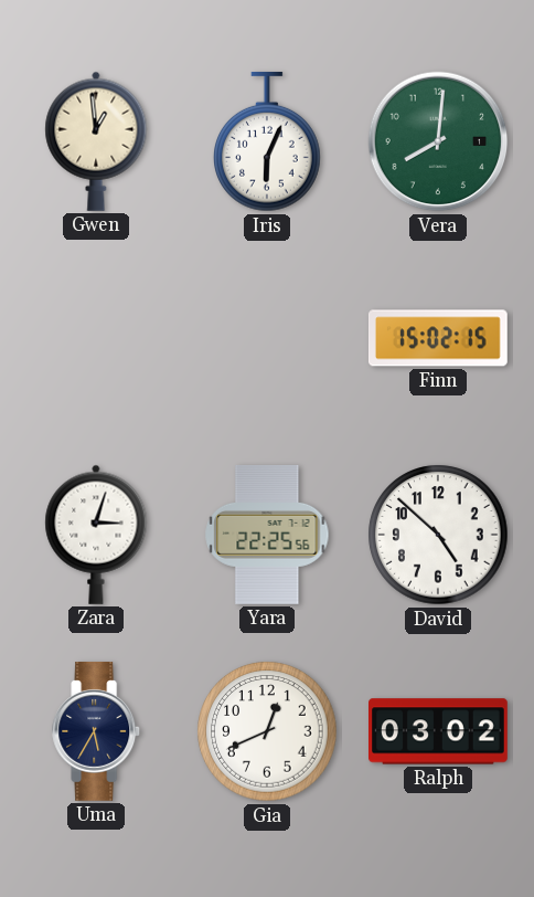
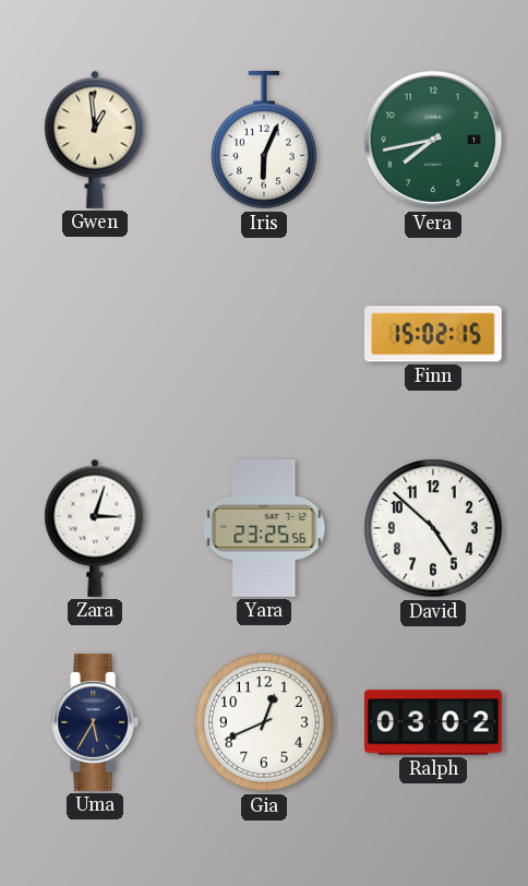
Vera: 8:01 -> 7:43
Yara: 22:25 -> 23:25
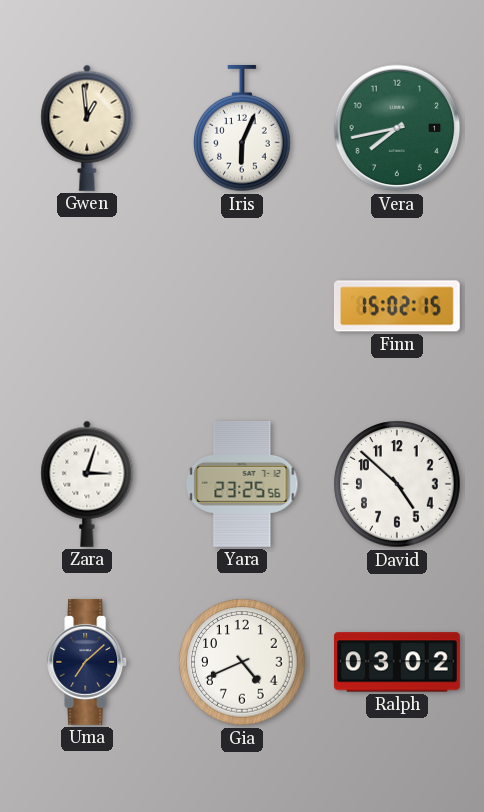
Uma: 5:35 -> 7:08
Gia: 12:41 -> 4:41
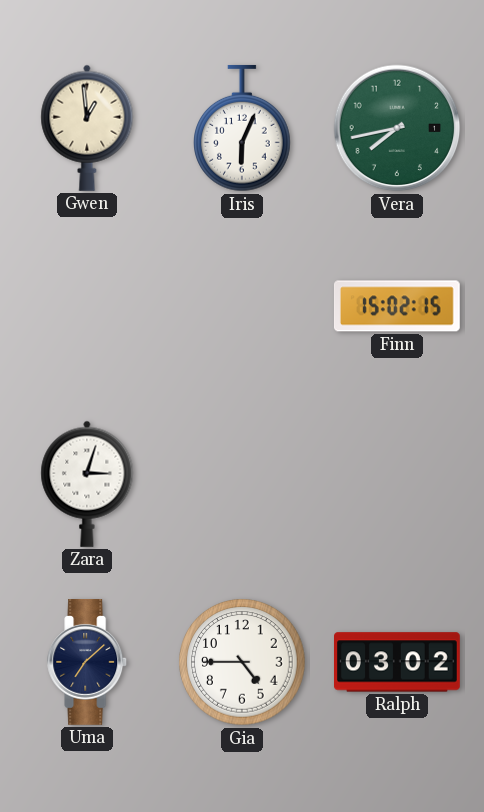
Yara: 23:25 -> none
David: 4:52 -> none
Gia: 4:41 -> 4:45
